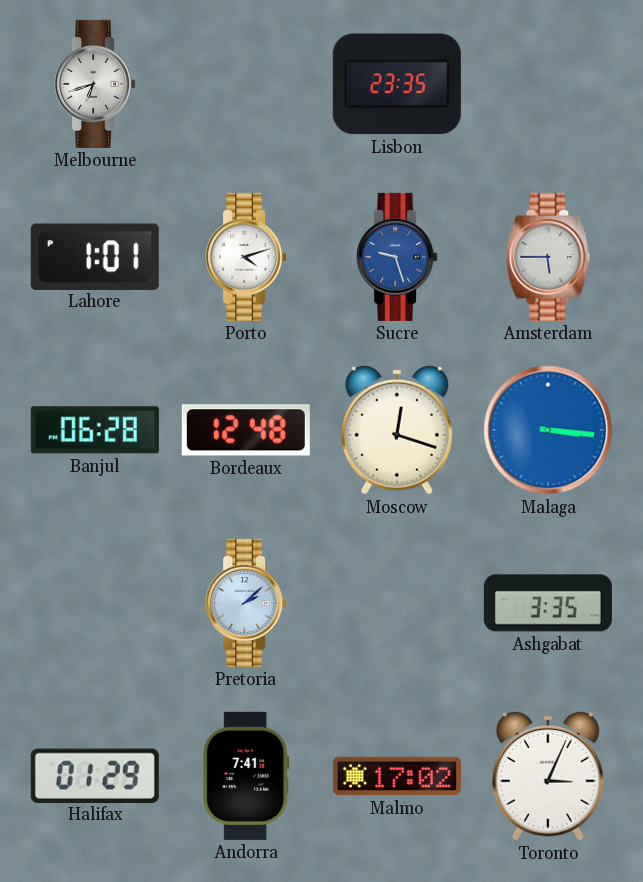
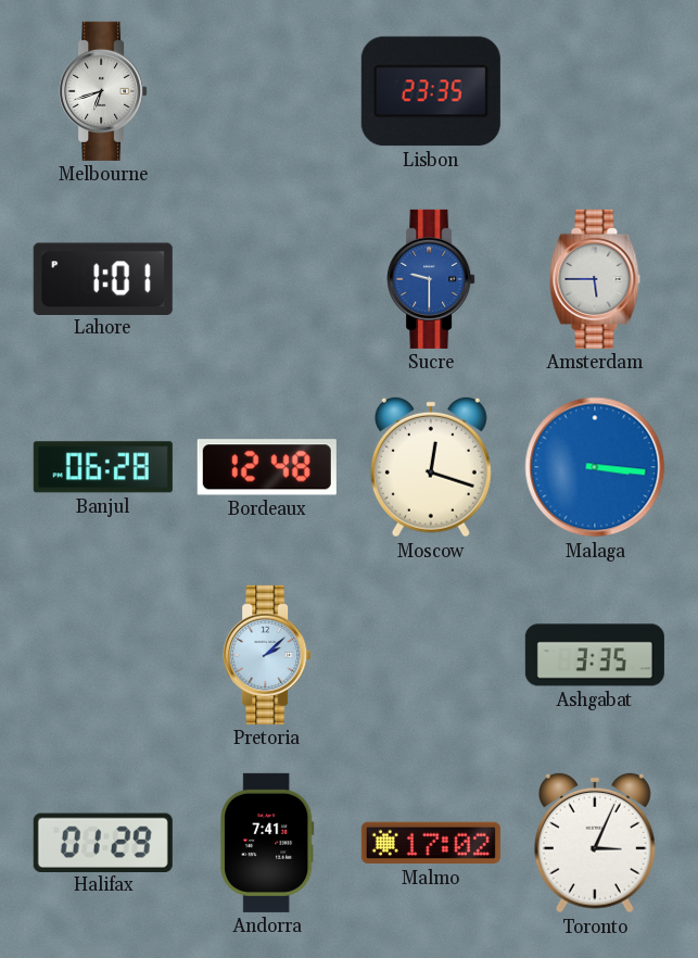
Porto: 4:12 -> none
Sucre: 9:27 -> 9:30
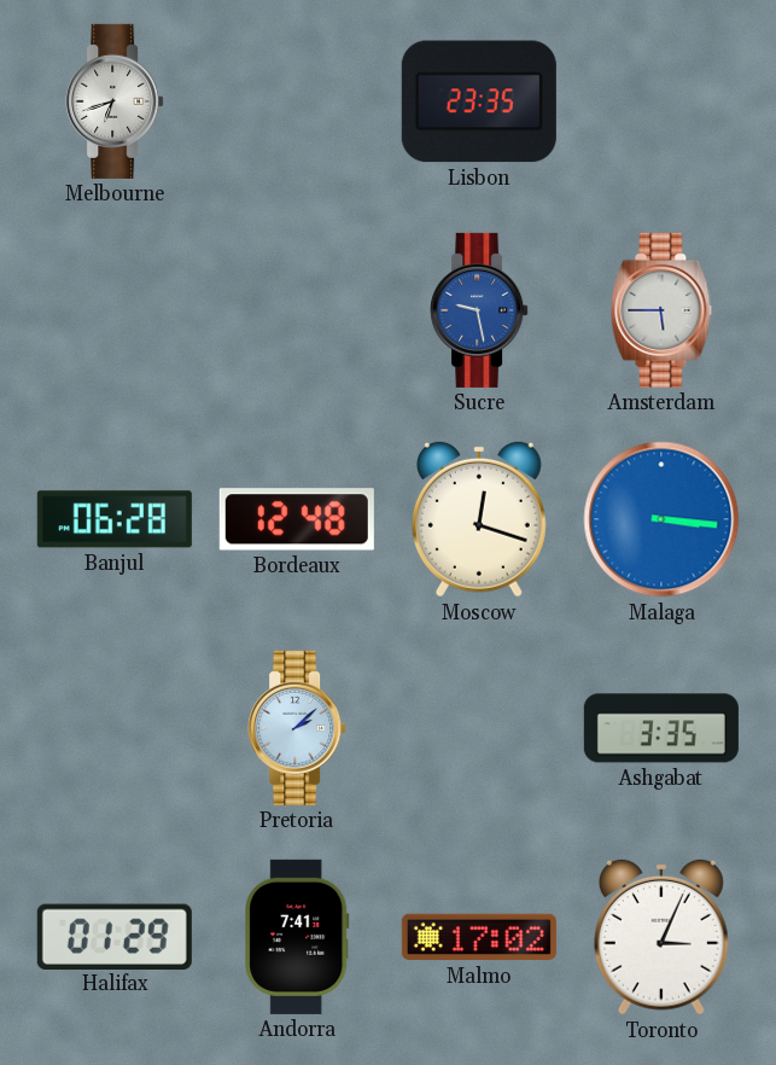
Lahore: 1:01 -> none
Sucre: 9:30 -> 9:28
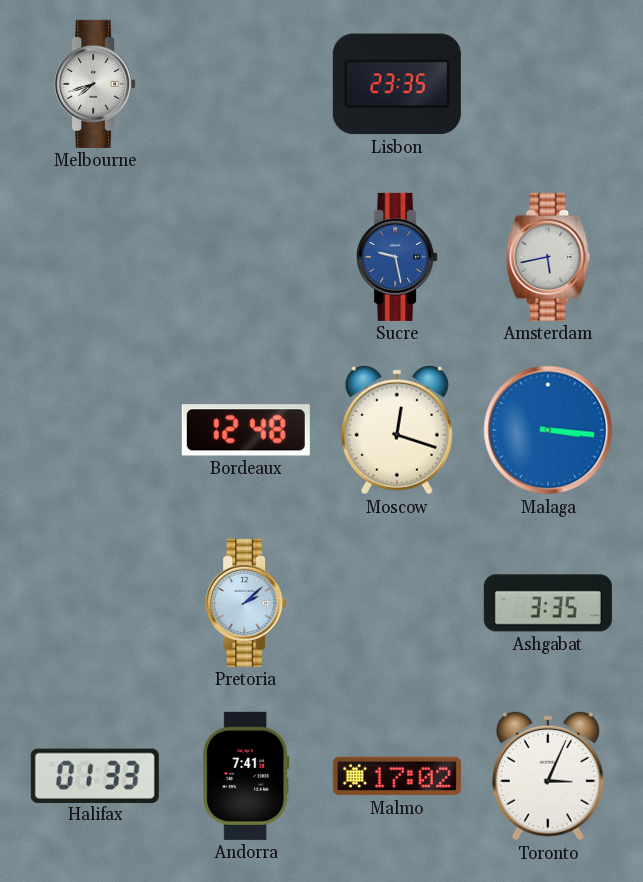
Melbourne: 6:42 -> 7:42
Amsterdam: 5:45 -> 5:43
Banjul: 06:28 -> none
Halifax: 01:29 -> 01:33
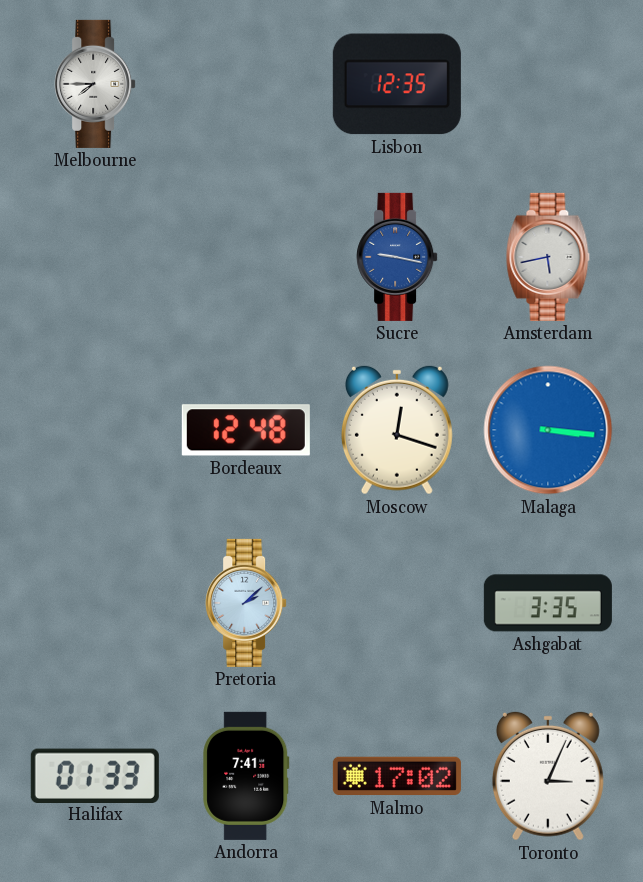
Melbourne: 7:42 -> 7:45
Lisbon: 23:35 -> 12:35
Sucre: 9:28 -> 9:17
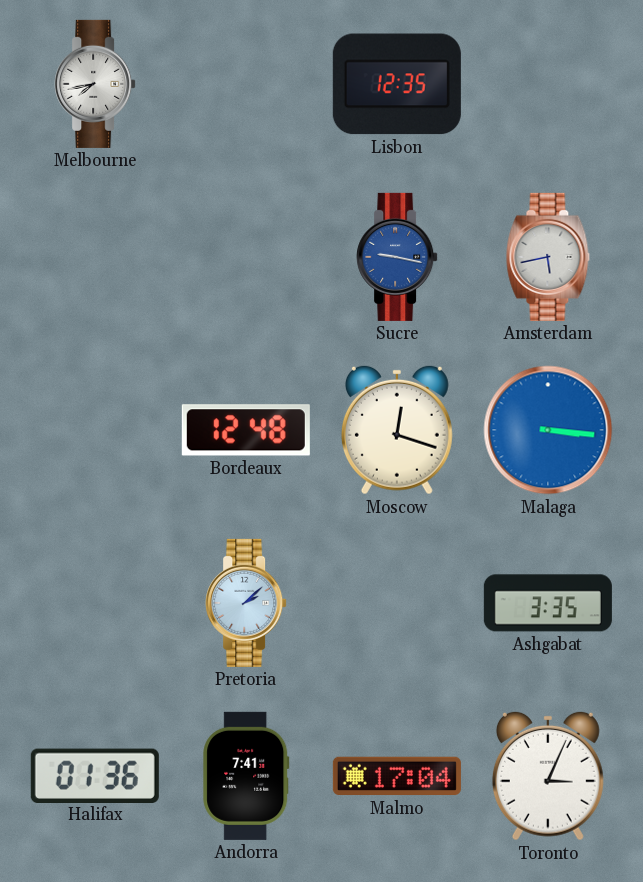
Melbourne: 7:45 -> 7:43
Halifax: 01:33 -> 01:36
Malmo: 17:02 -> 17:04
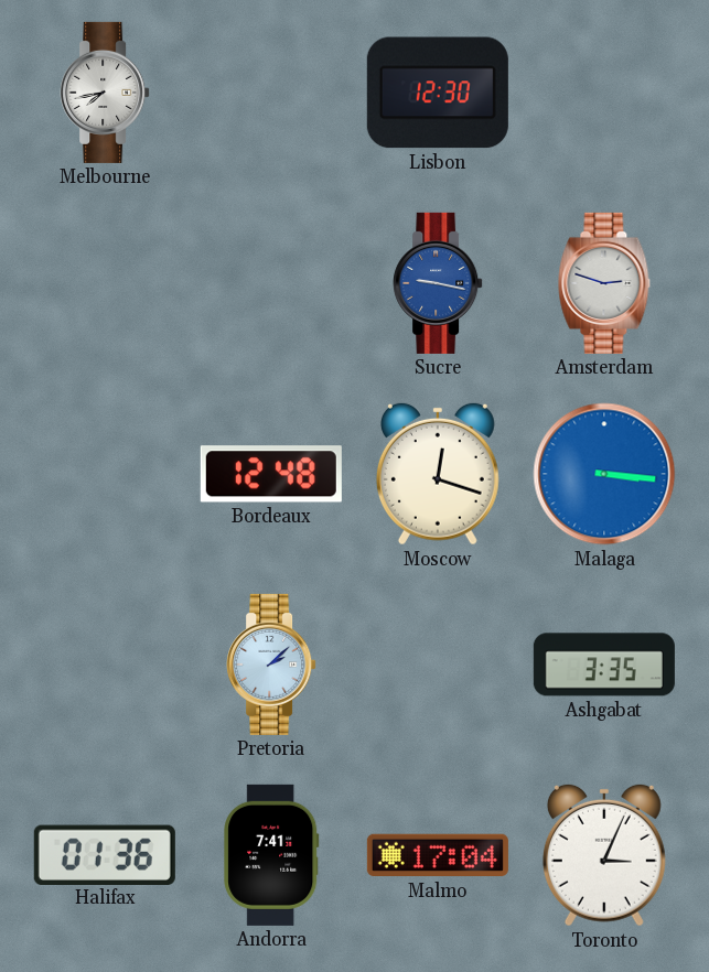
Lisbon: 12:35 -> 12:30
Amsterdam: 5:43 -> 2:48
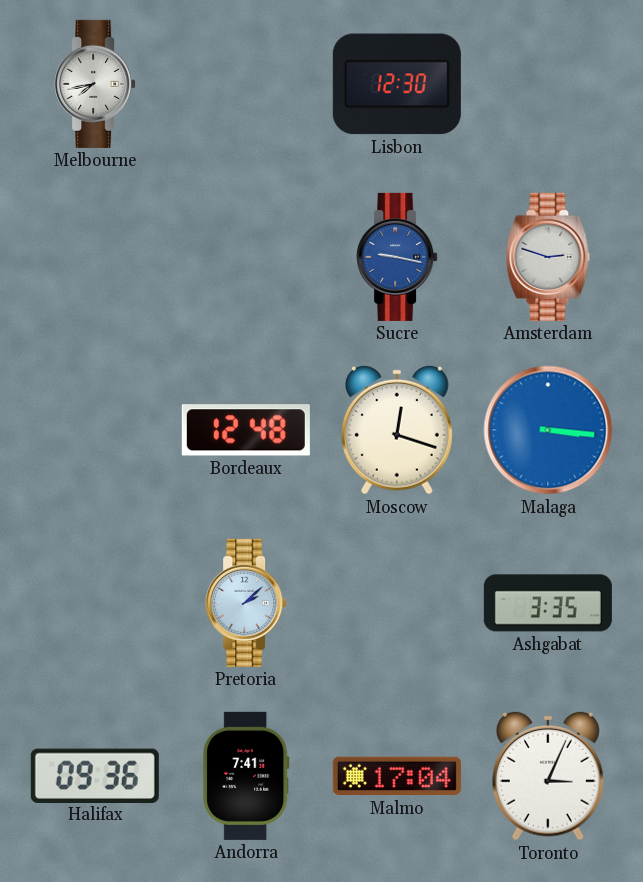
Halifax: 01:36 -> 09:36
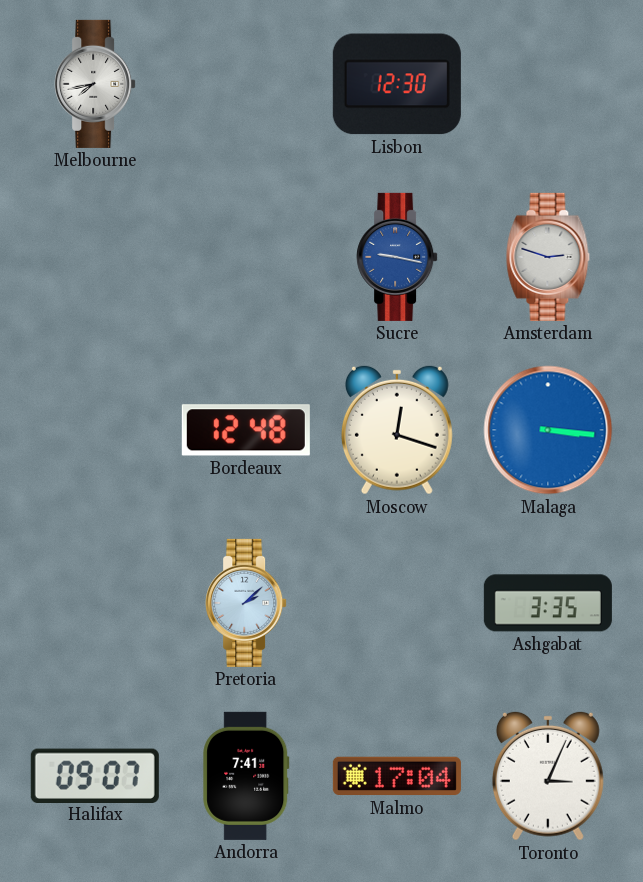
Halifax: 09:36 -> 09:07
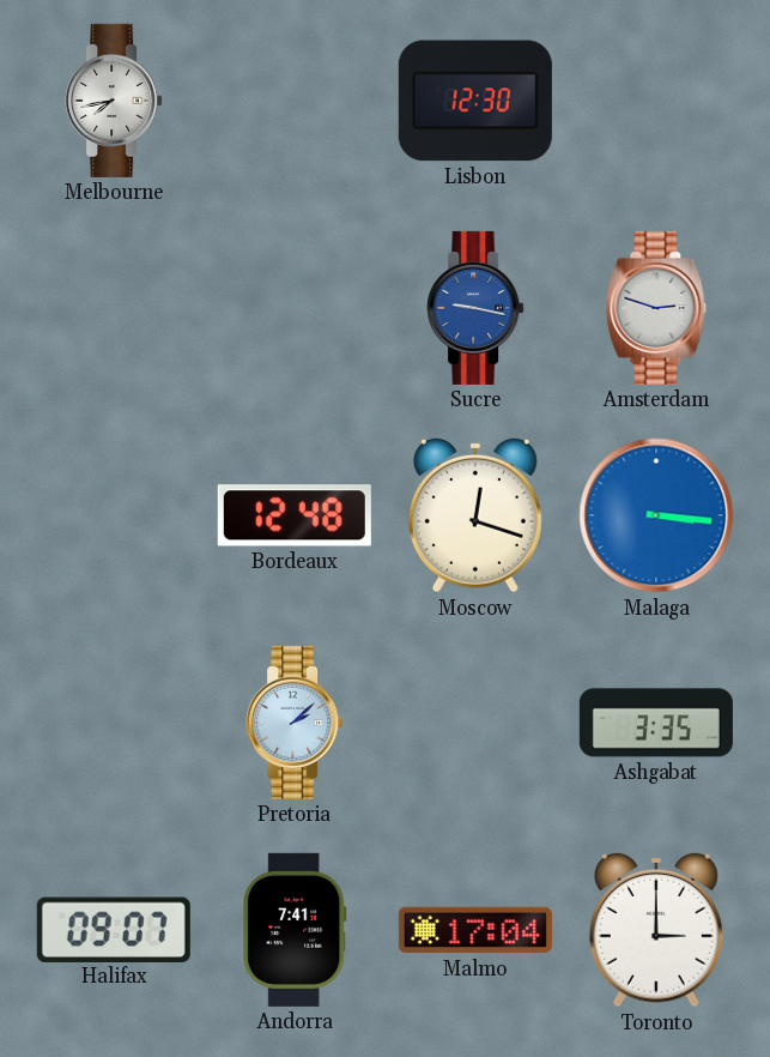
Toronto: 3:04 -> 3:00
